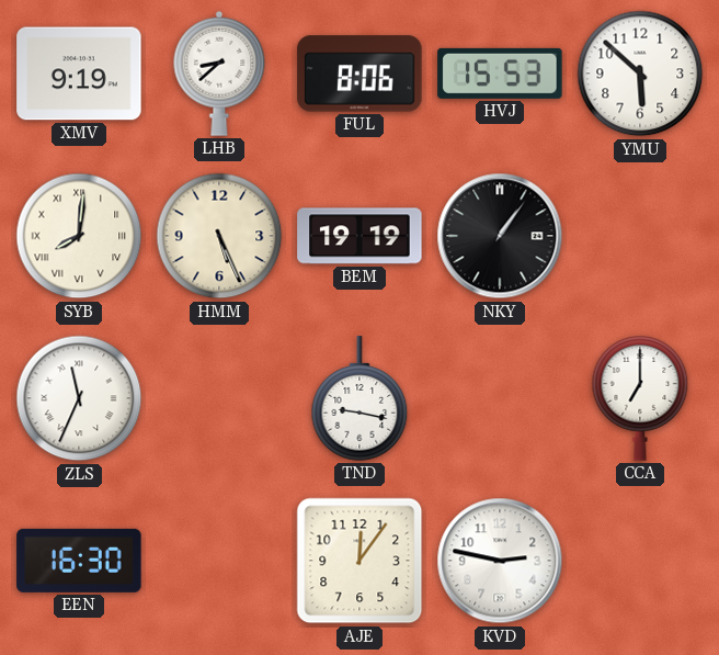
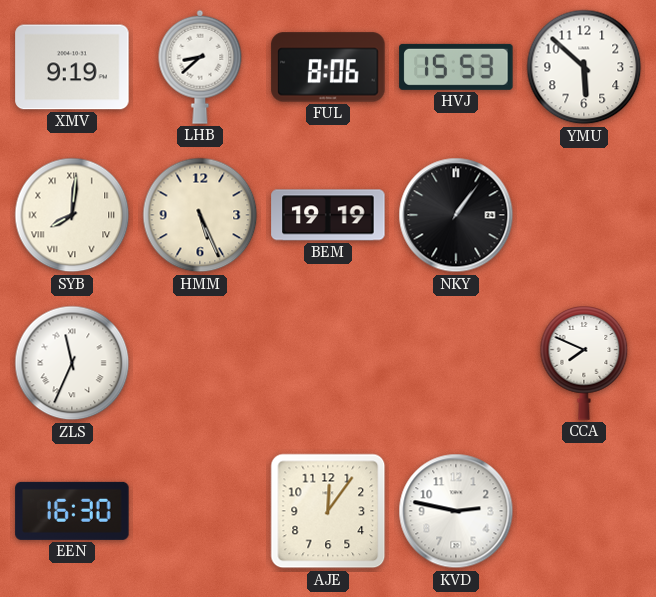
TND: 9:17 -> none
CCA: 7:00 -> 7:49
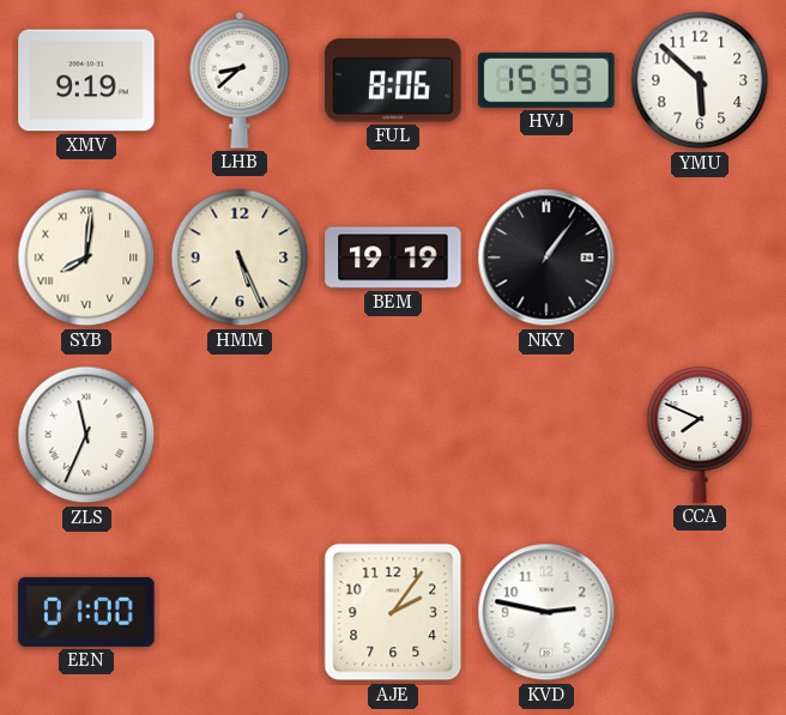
EEN: 16:30 -> 01:00
AJE: 12:06 -> 2:06
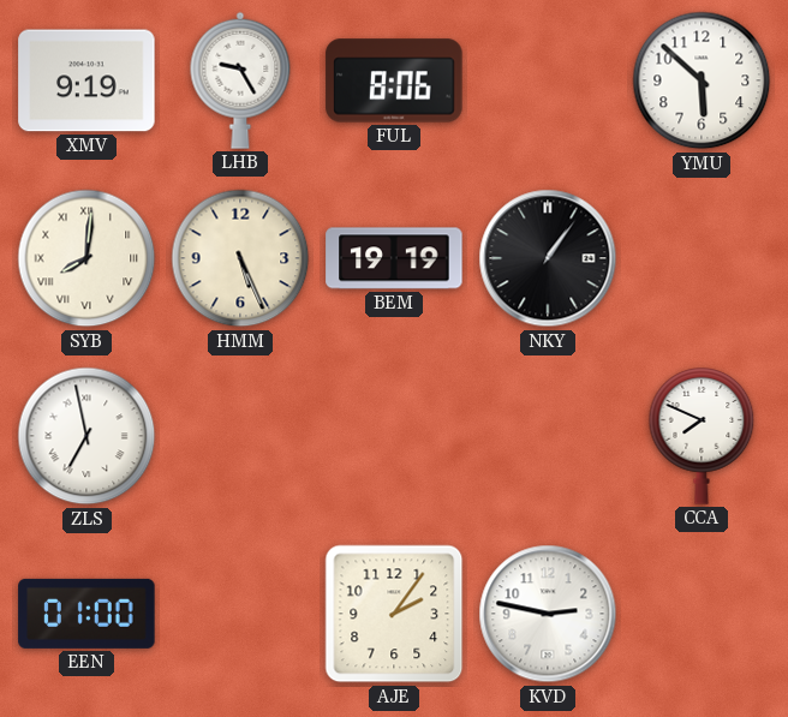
LHB: 8:38 -> 9:25
HVJ: 15:53 -> none
ZLS: 11:34 -> 6:58
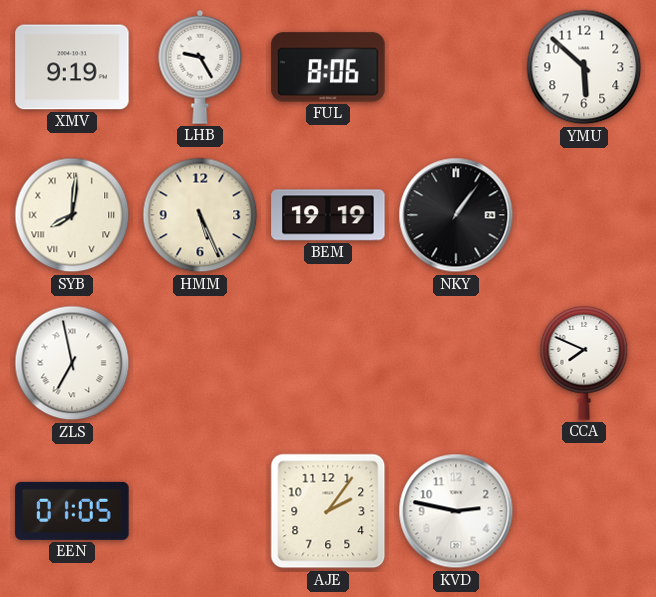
EEN: 01:00 -> 01:05
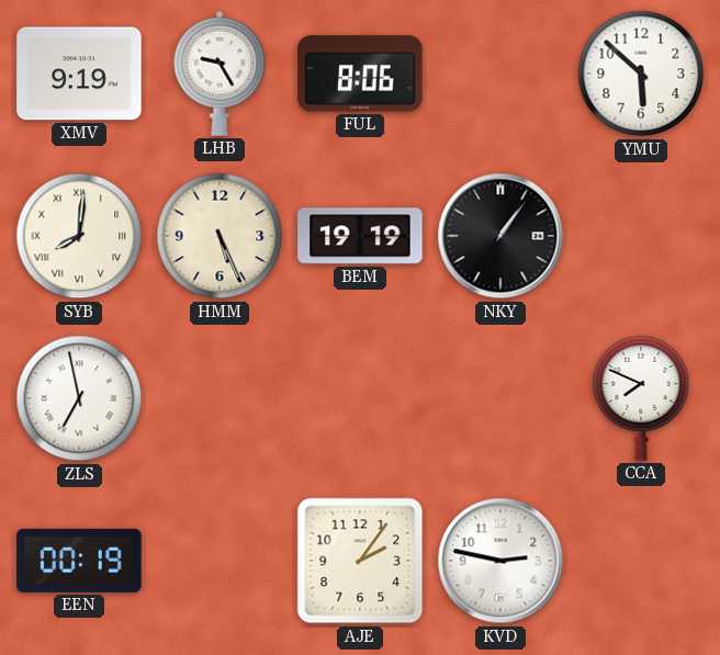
EEN: 01:05 -> 00:19
